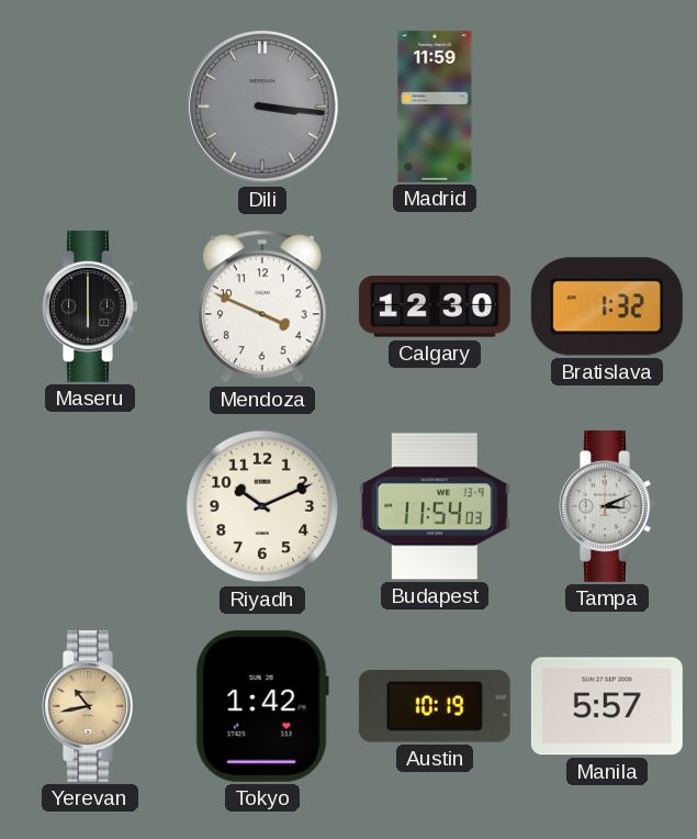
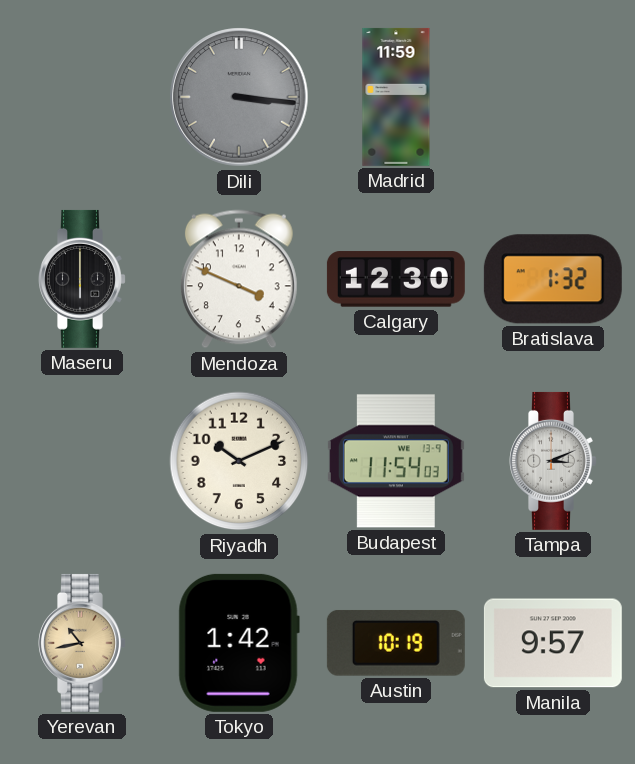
Manila: 5:57 -> 9:57
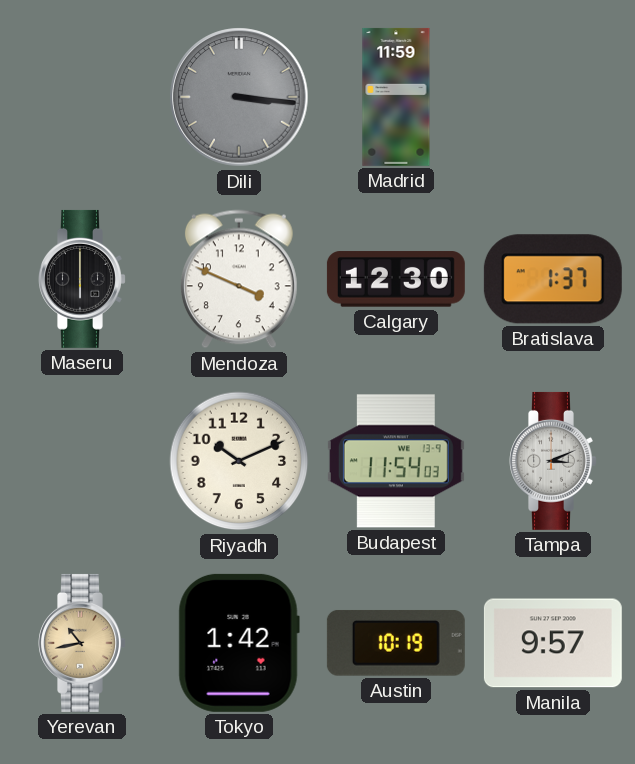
Bratislava: 1:32 -> 1:37
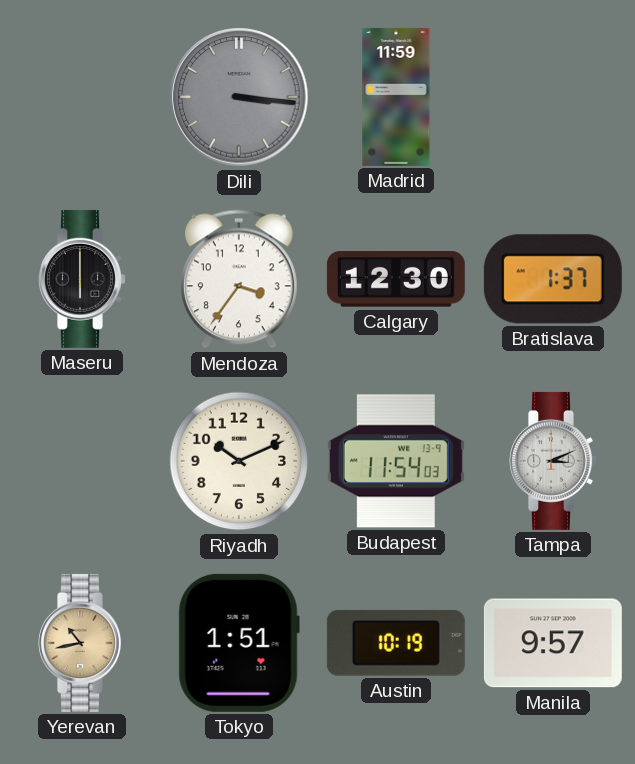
Mendoza: 3:49 -> 3:36
Tokyo: 1:42 -> 1:51
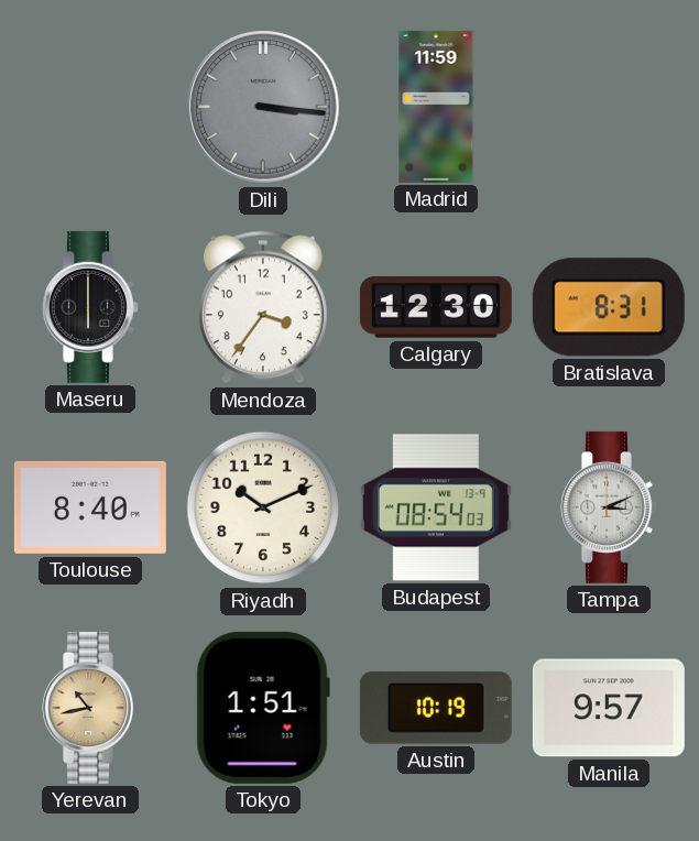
Bratislava: 1:37 -> 8:31
Toulouse: none -> 8:40
Budapest: 11:54 -> 08:54
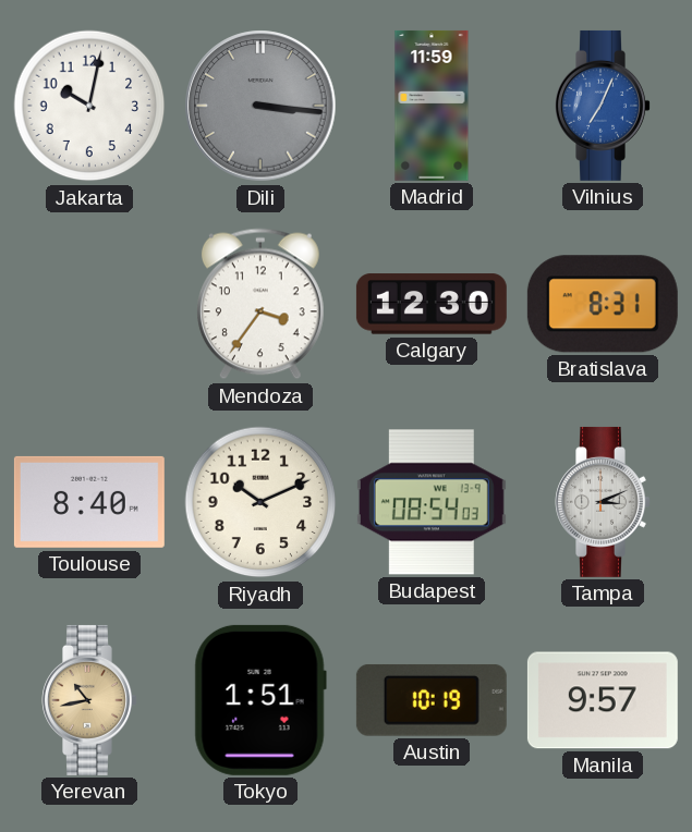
Jakarta: none -> 10:02
Vilnius: none -> 7:04
Maseru: 6:00 -> none
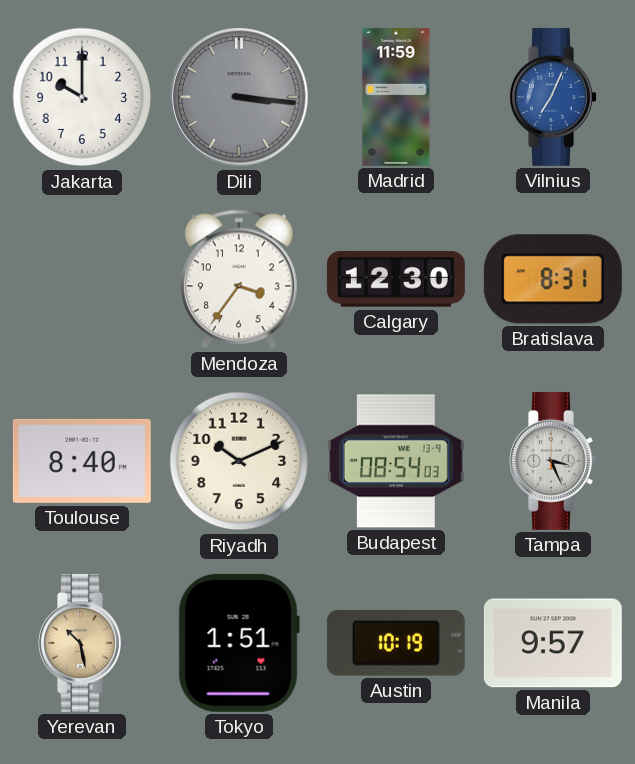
Jakarta: 10:02 -> 10:00
Tampa: 3:11 -> 3:26
Yerevan: 10:43 -> 10:28
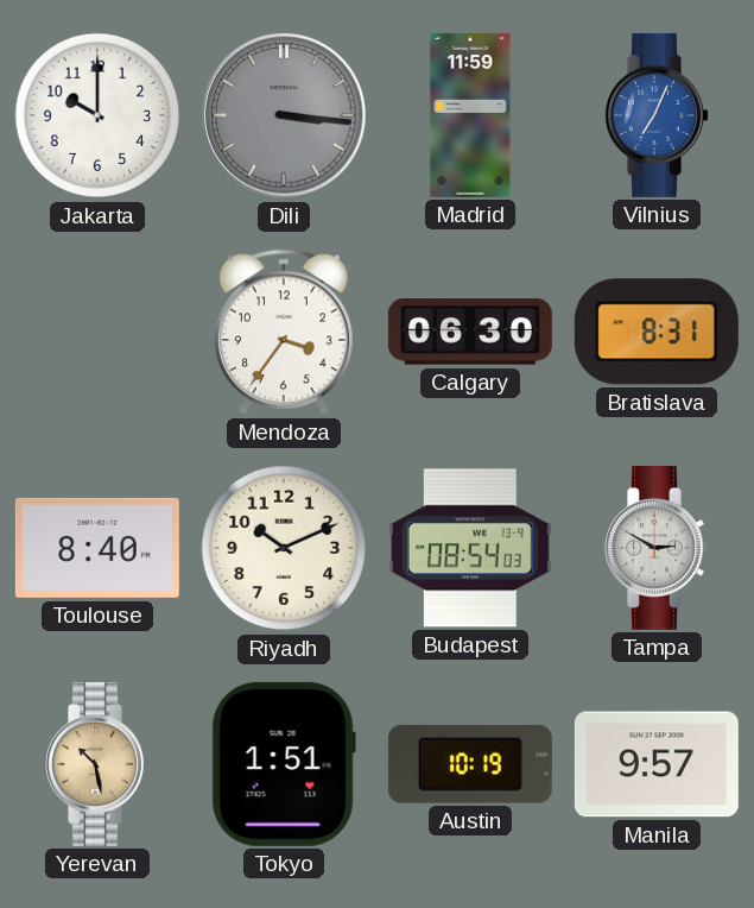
Calgary: 12:30 -> 06:30
Tampa: 3:26 -> 2:50
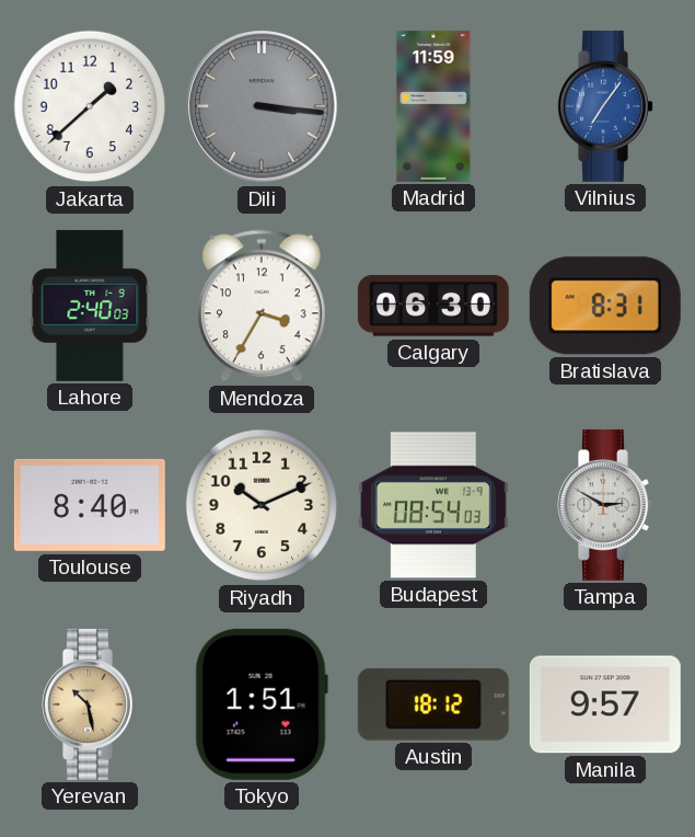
Jakarta: 10:00 -> 1:38
Vilnius: 7:04 -> 7:06
Lahore: none -> 2:40
Mendoza: 3:36 -> 3:35
Austin: 10:19 -> 18:12
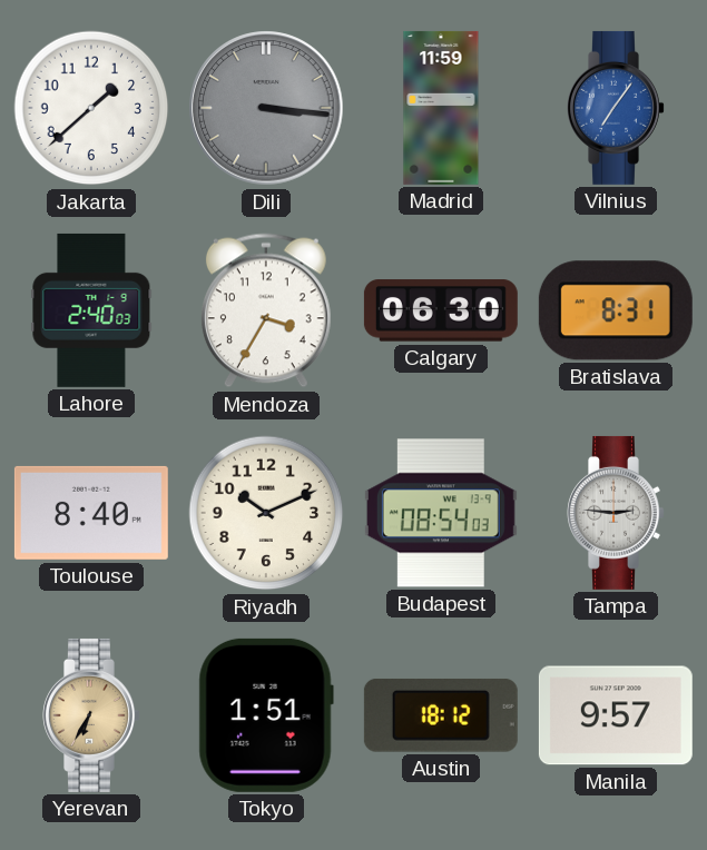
Tampa: 2:50 -> 2:46
Yerevan: 10:28 -> 6:35
